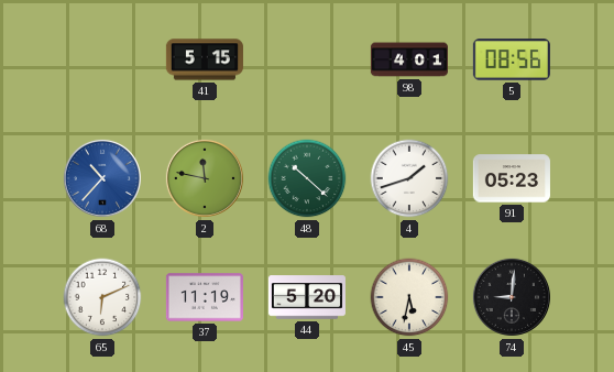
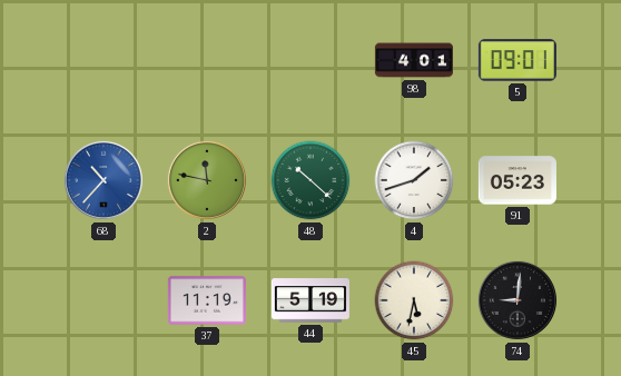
41: 5:15 -> none
5: 08:56 -> 09:01
65: 6:11 -> none
44: 5:20 -> 5:19
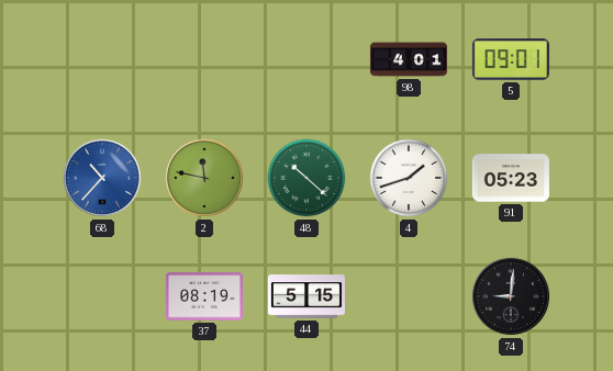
37: 11:19 -> 08:19
44: 5:19 -> 5:15
45: 5:32 -> none
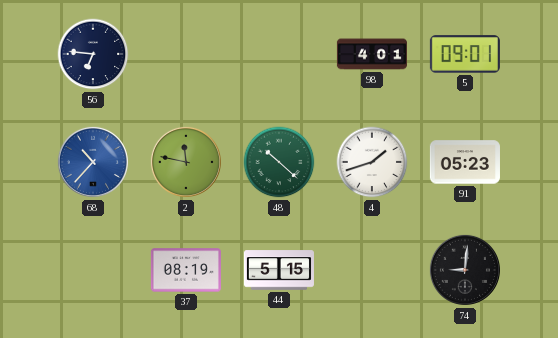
56: none -> 6:46
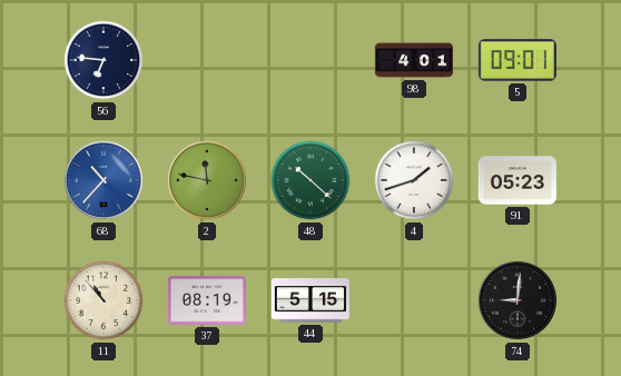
11: none -> 10:53
